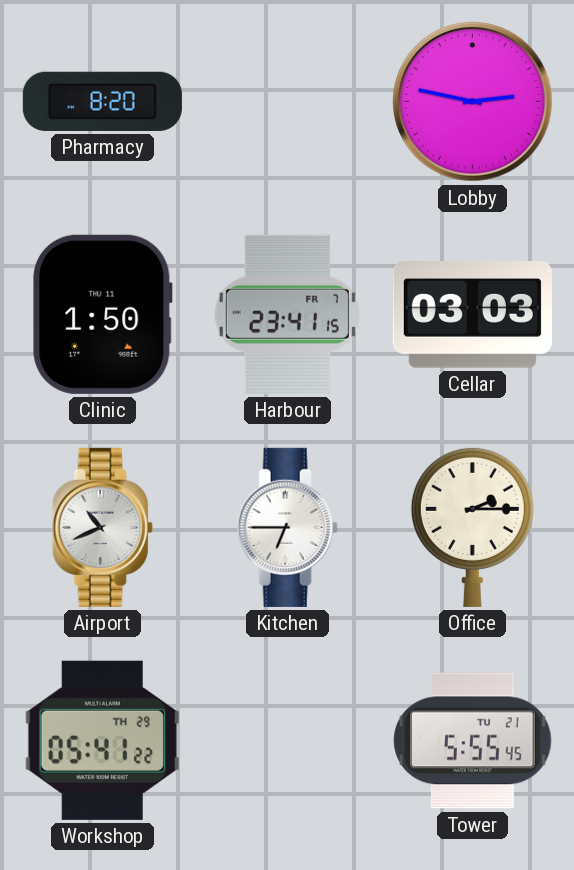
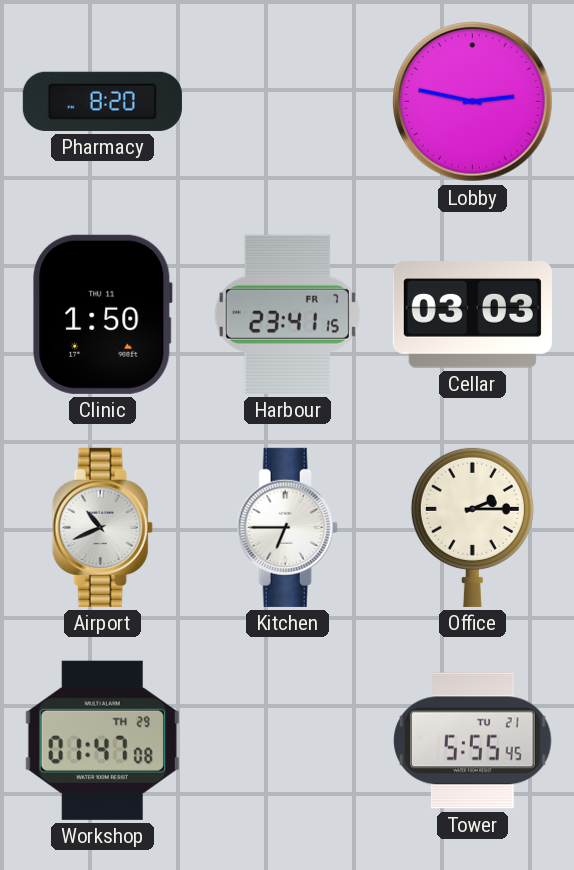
Workshop: 05:41 -> 01:47
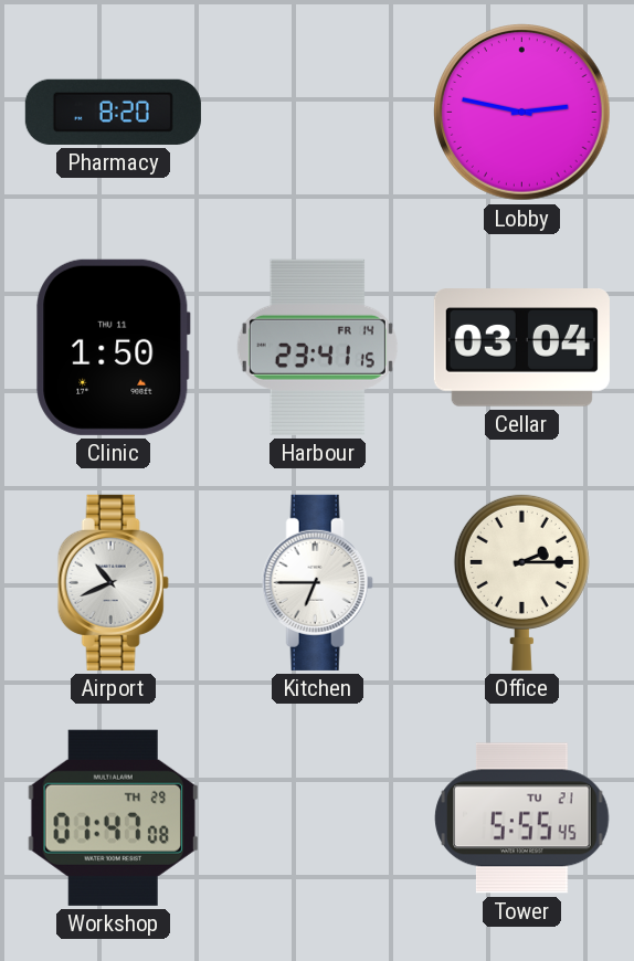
Harbour date: FR 7 -> FR 14
Cellar: 03:03 -> 03:04
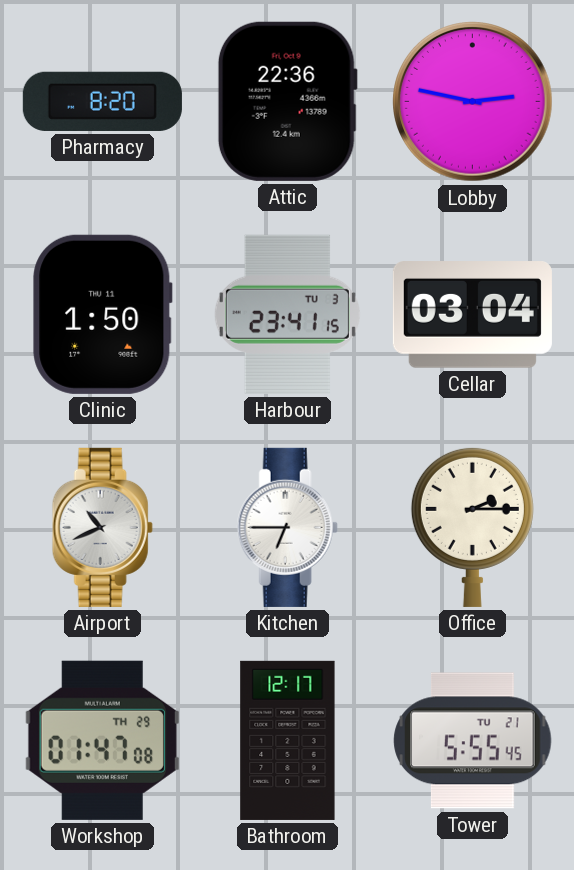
Attic: none -> 22:36
Harbour date: FR 14 -> TU 3
Bathroom: none -> 12:17
